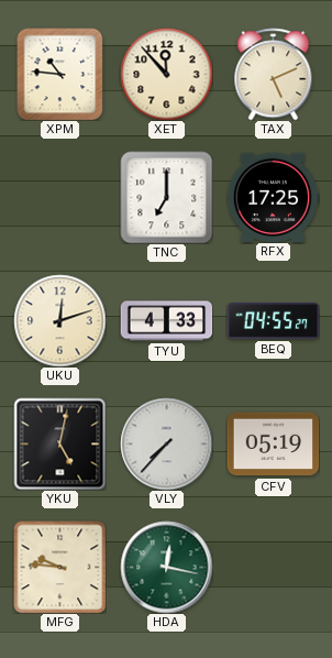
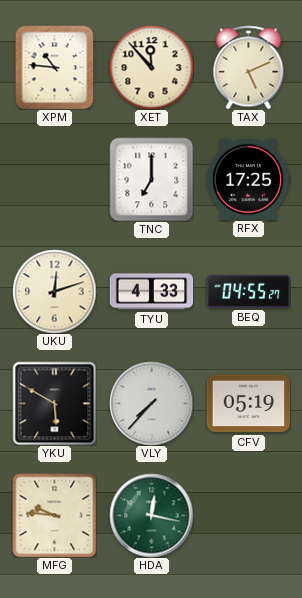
YKU: 5:02 -> 5:50
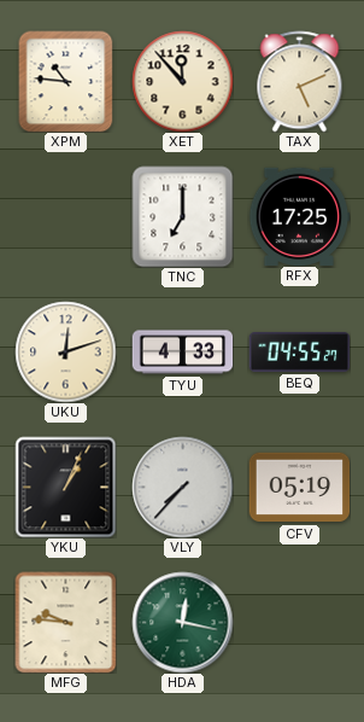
YKU: 5:50 -> 1:04
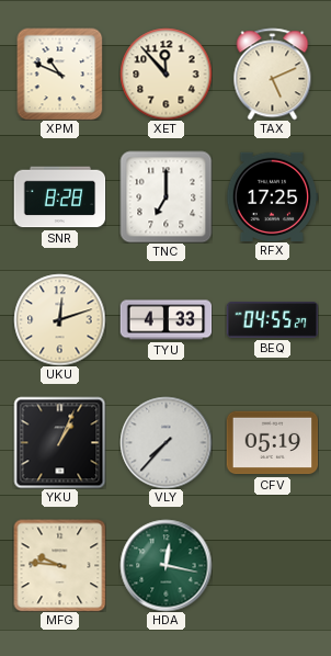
XPM: 10:46 -> 10:49
SNR: none -> 8:28
